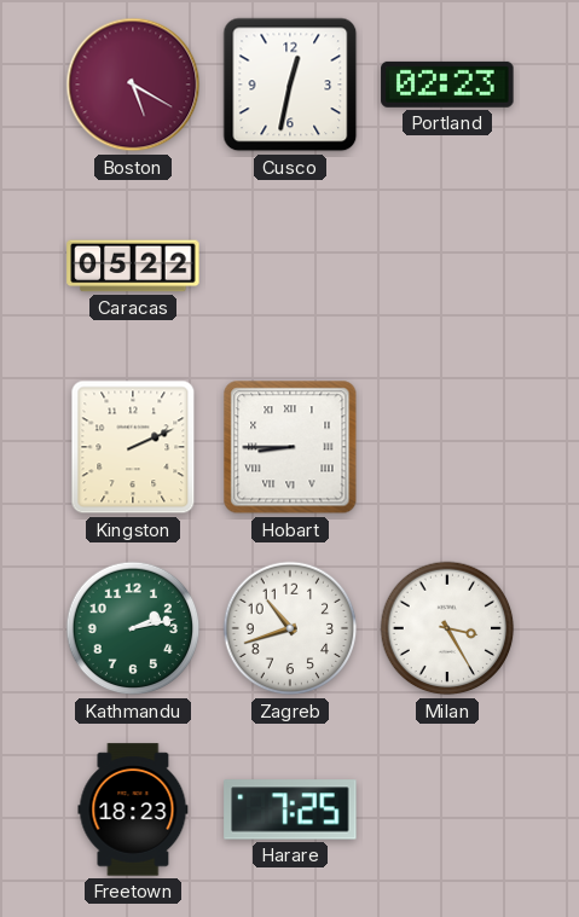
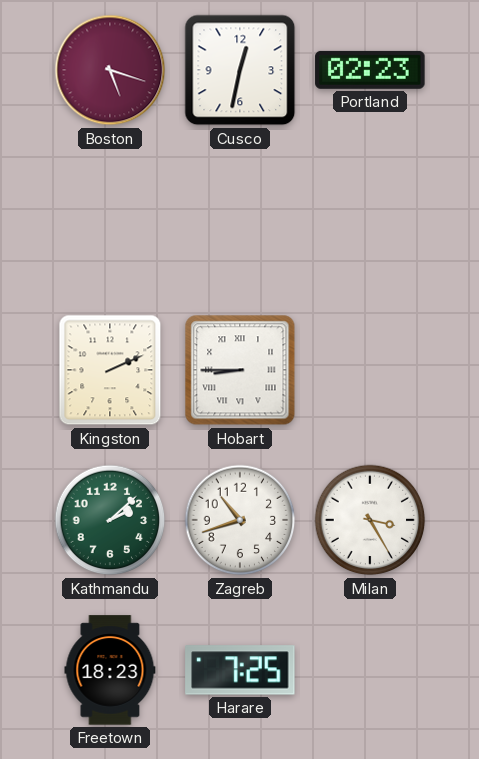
Boston: 5:20 -> 5:18
Caracas: 05:22 -> none
Kathmandu: 2:13 -> 2:08
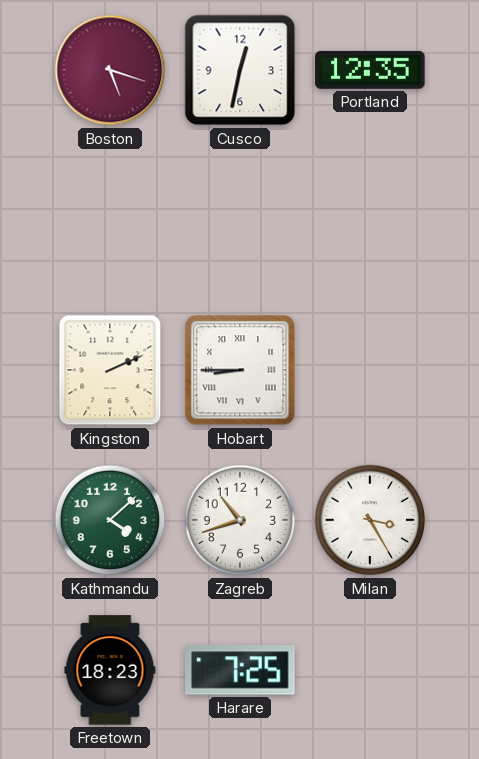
Portland: 02:23 -> 12:35
Kathmandu: 2:08 -> 4:08
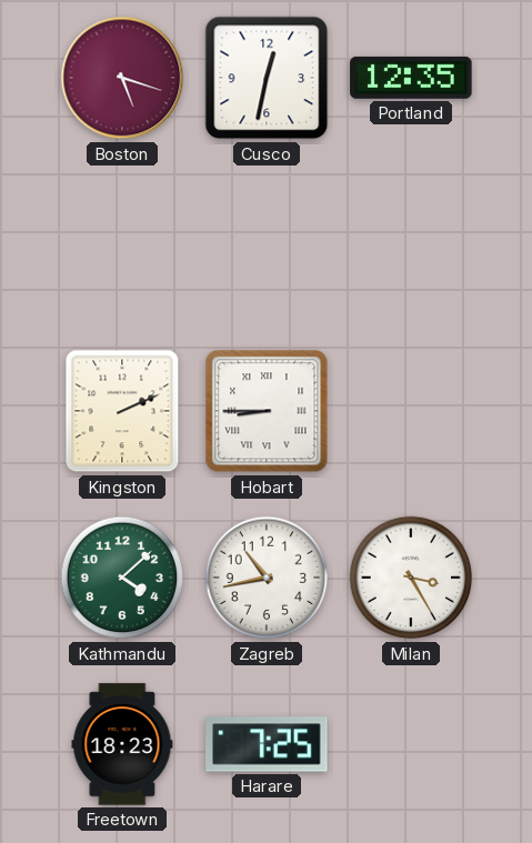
Zagreb: 10:42 -> 10:43
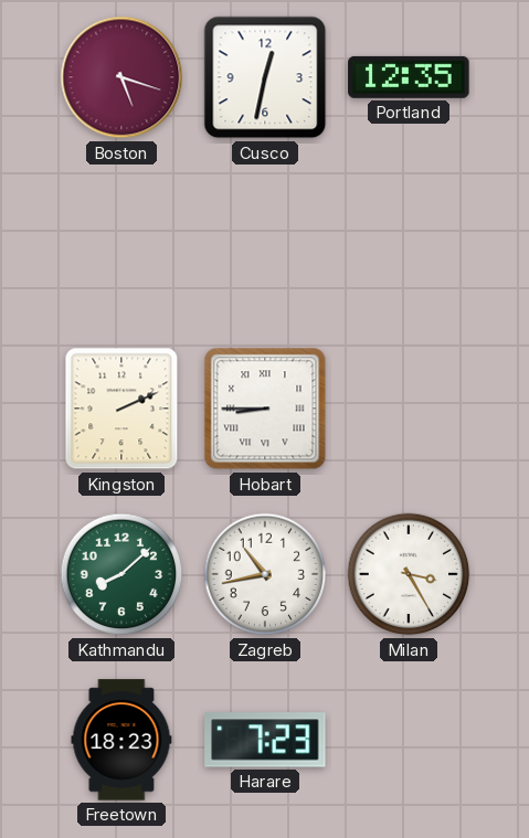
Kathmandu: 4:08 -> 8:08
Harare: 7:25 -> 7:23
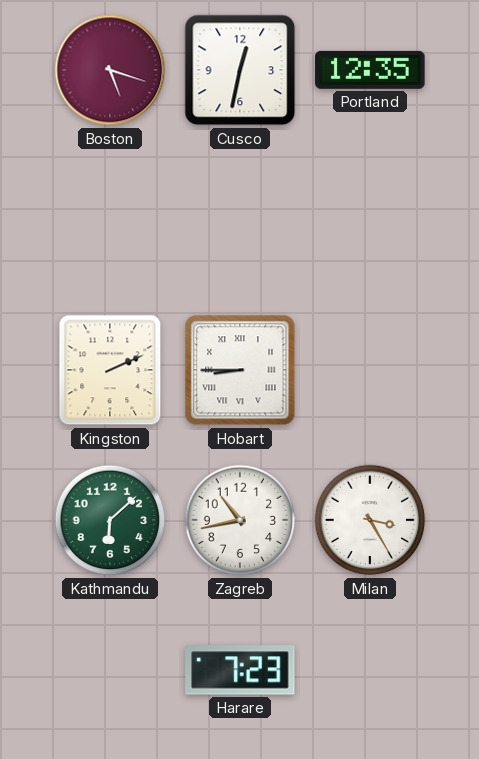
Kathmandu: 8:08 -> 6:08
Freetown: 18:23 -> none
